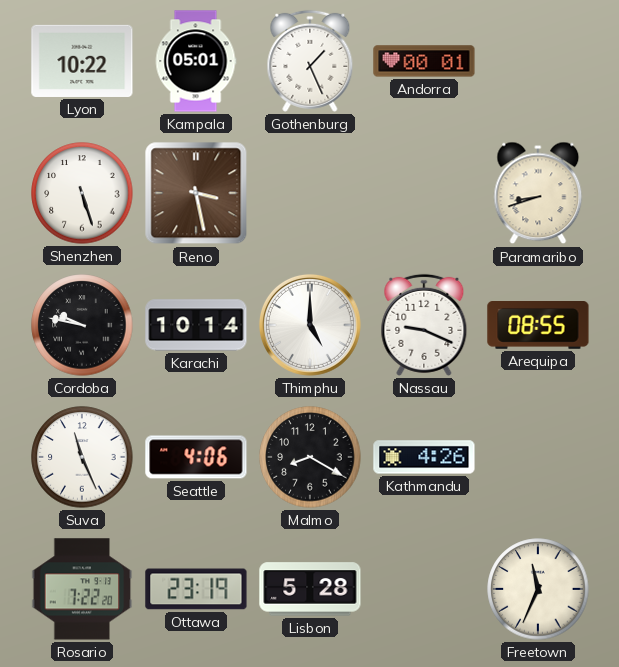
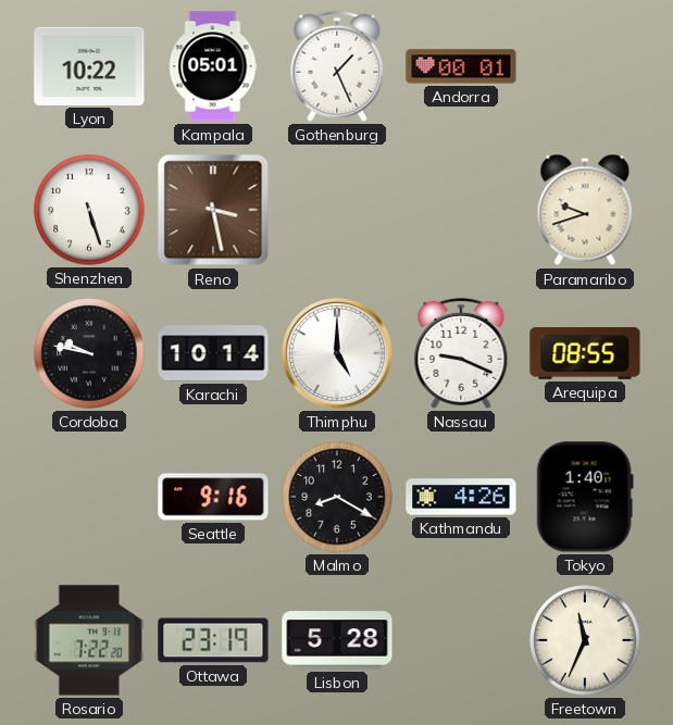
Paramaribo: 8:42 -> 9:42
Suva: 11:26 -> none
Seattle: 4:06 -> 9:16
Tokyo: none -> 1:40
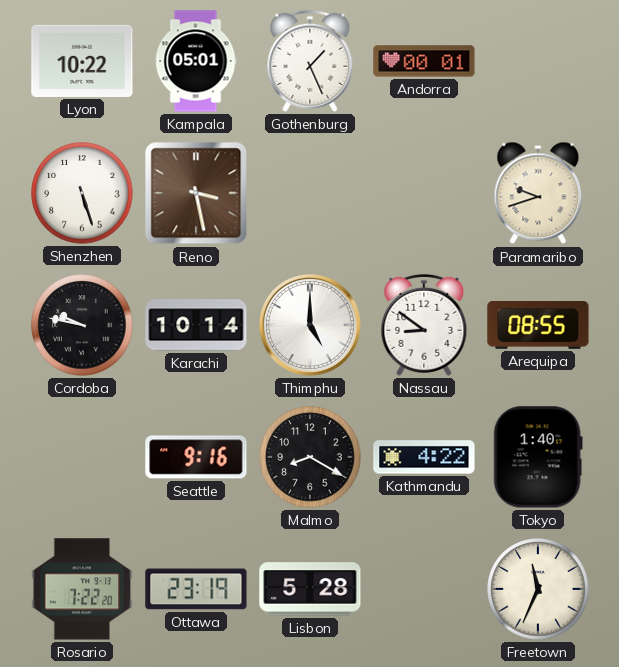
Nassau: 9:19 -> 8:51
Kathmandu: 4:26 -> 4:22
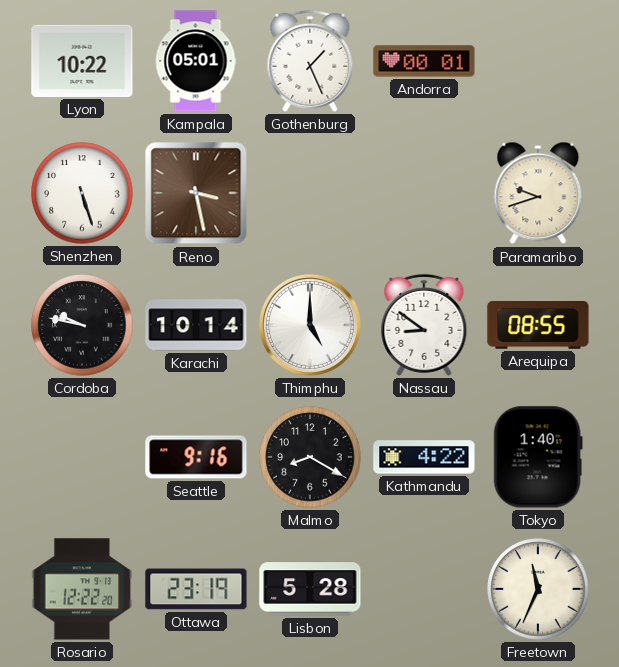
Rosario: 7:22 -> 12:22
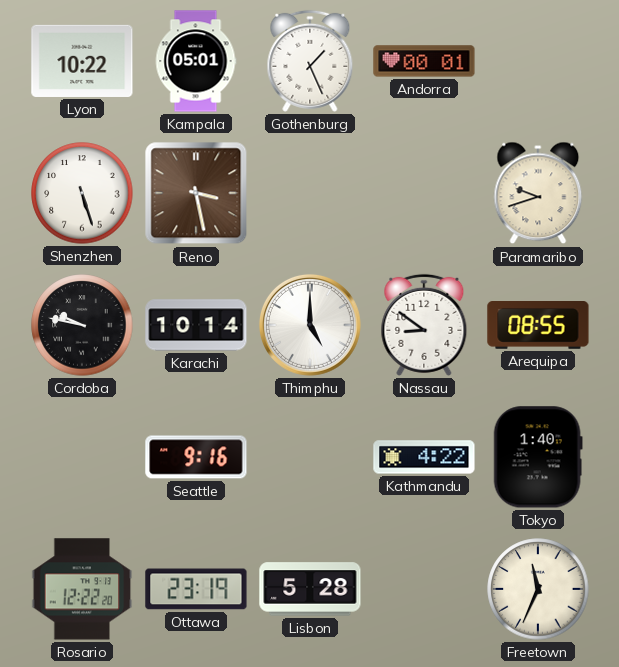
Malmo: 8:20 -> none
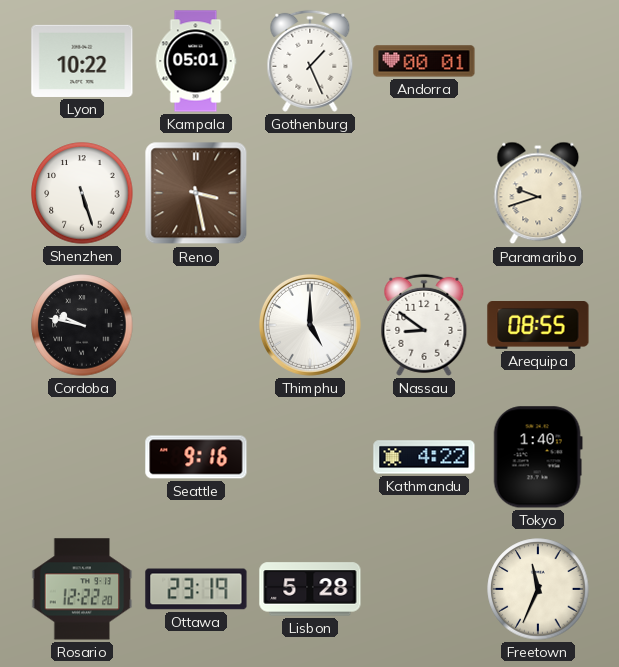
Karachi: 10:14 -> none
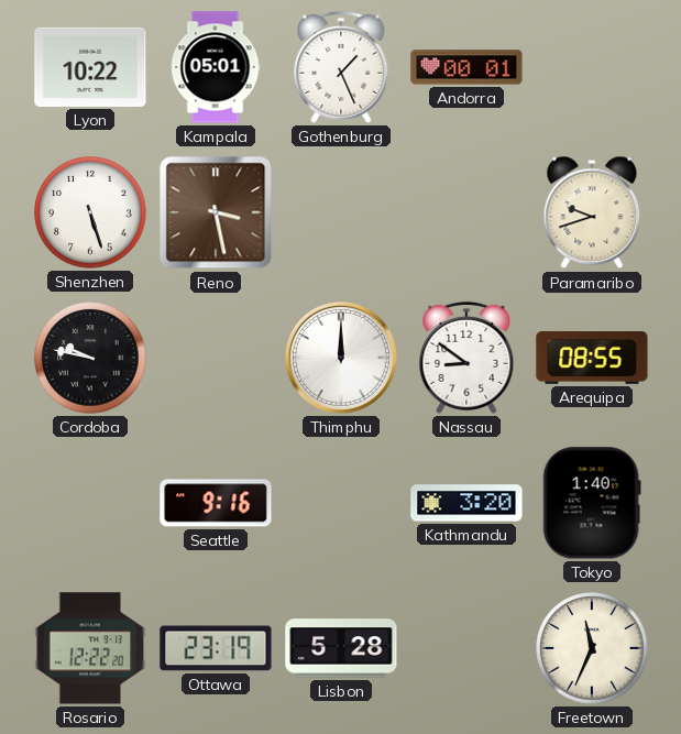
Thimphu: 5:00 -> 12:00
Kathmandu: 4:22 -> 3:20
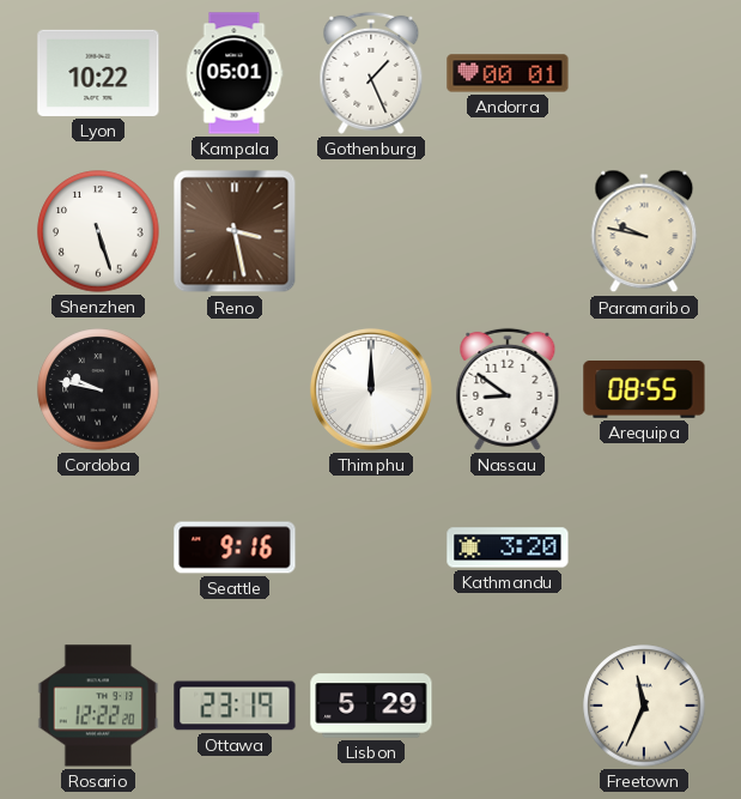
Paramaribo: 9:42 -> 9:47
Tokyo: 1:40 -> none
Lisbon: 5:28 -> 5:29
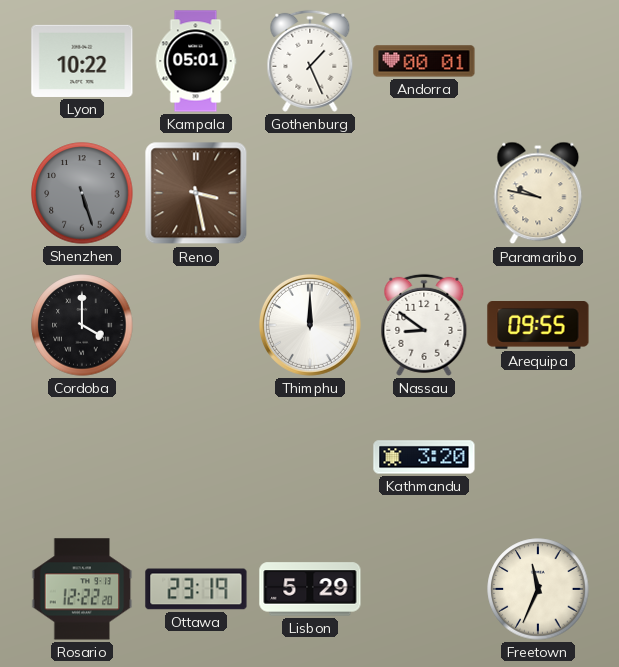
Shenzhen dial: white -> grey
Cordoba: 9:47 -> 4:00
Arequipa: 08:55 -> 09:55
Seattle: 9:16 -> none
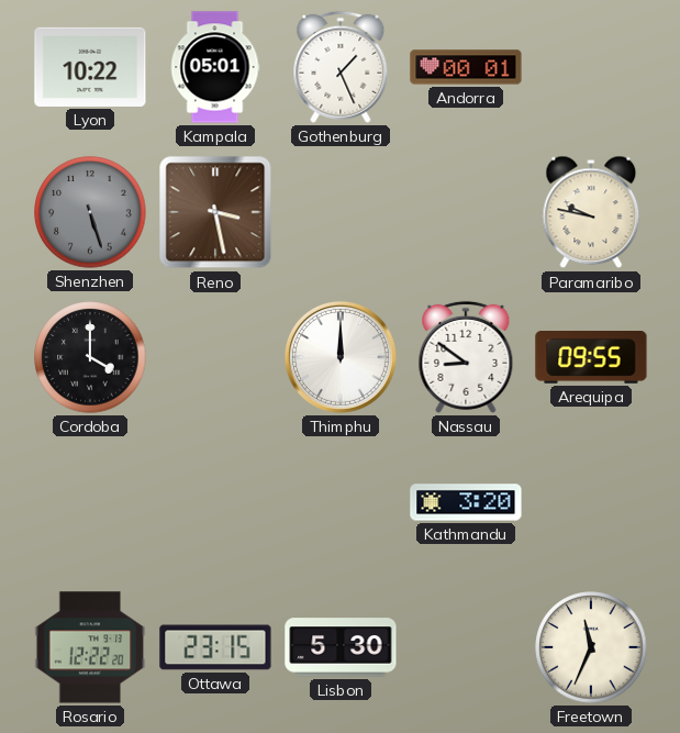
Ottawa: 23:19 -> 23:15
Lisbon: 5:29 -> 5:30
